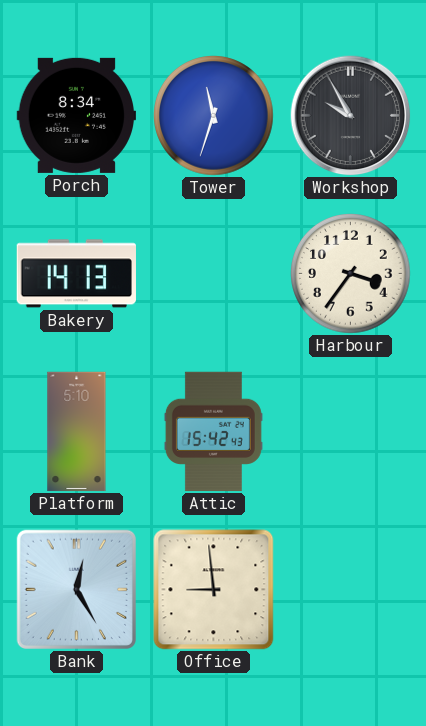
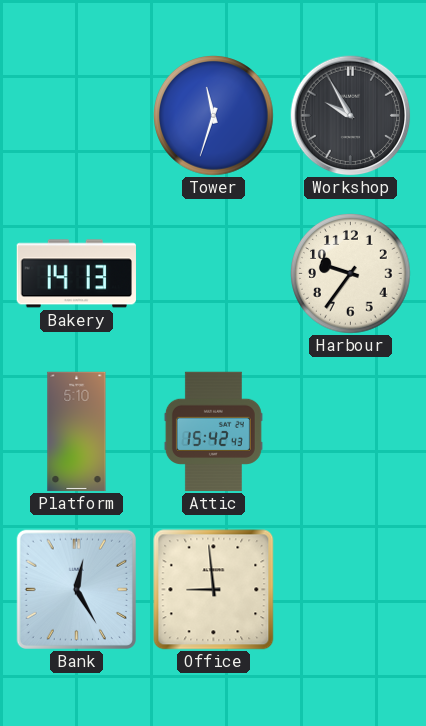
Porch: 8:34 -> none
Harbour: 3:36 -> 9:36
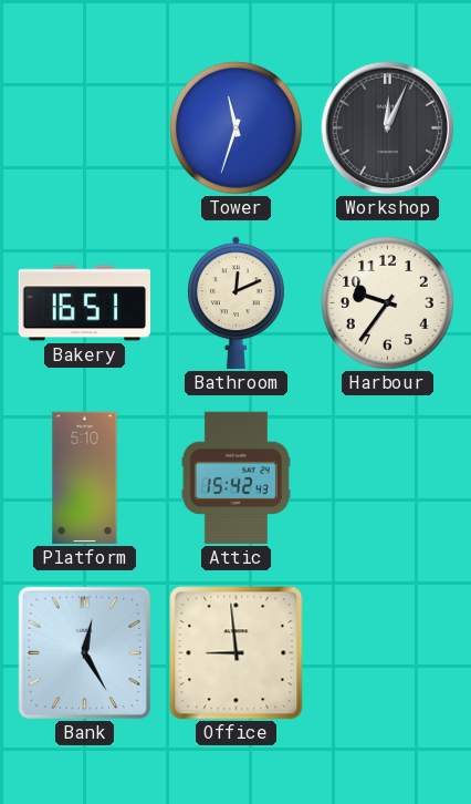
Workshop: 9:55 -> 12:04
Bakery: 14:13 -> 16:51
Bathroom: none -> 12:11
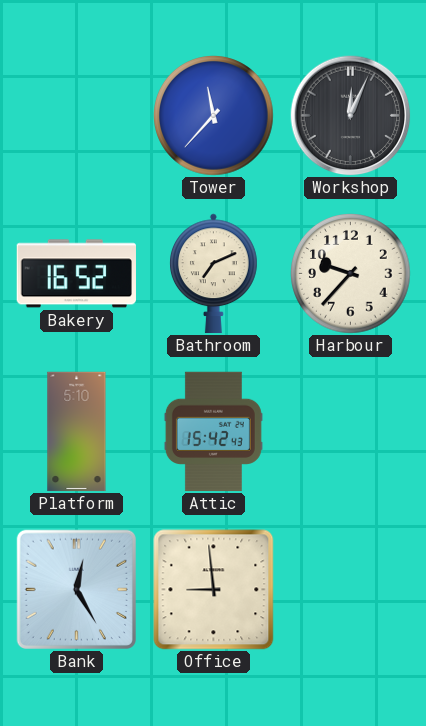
Tower: 11:33 -> 11:37
Bakery: 16:51 -> 16:52
Bathroom: 12:11 -> 7:11
Harbour: 9:36 -> 9:37
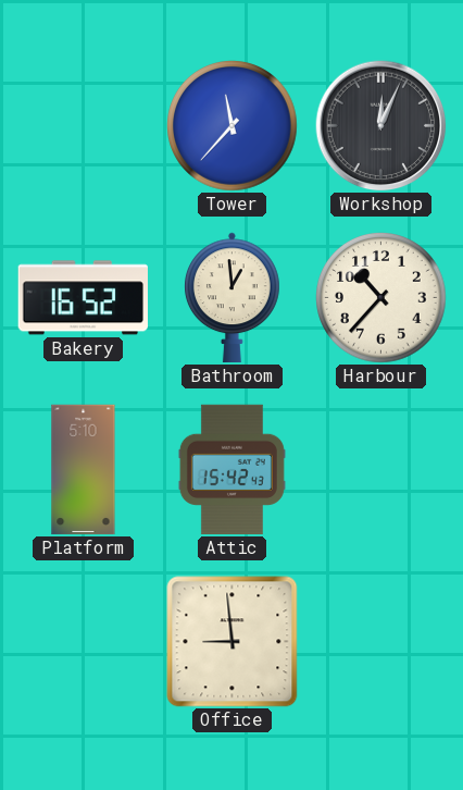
Bathroom: 7:11 -> 12:59
Harbour: 9:37 -> 10:37
Bank: 12:25 -> none
